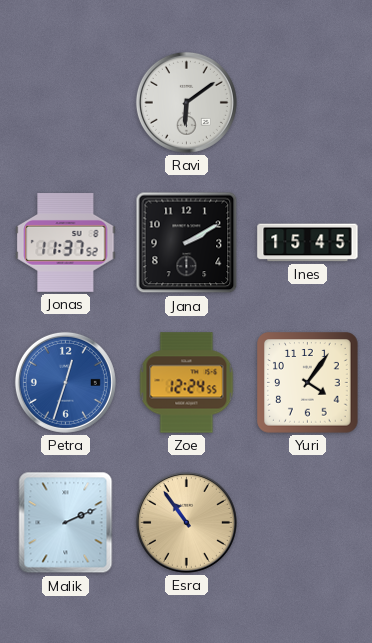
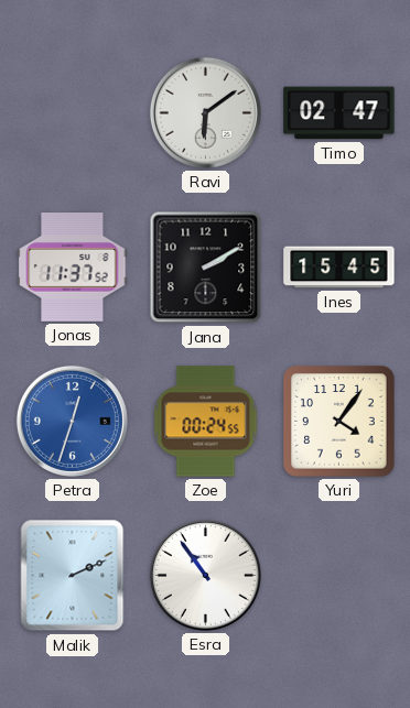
Timo: none -> 02:47
Zoe: 12:24 -> 00:24
Esra dial: champagne -> white
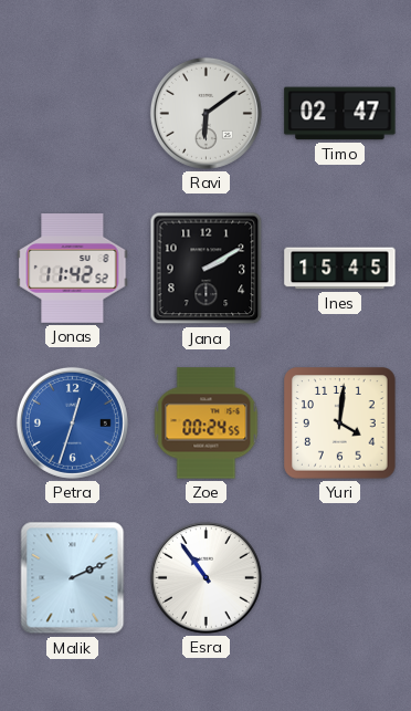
Jonas: 11:37 -> 11:42
Yuri: 4:06 -> 4:01
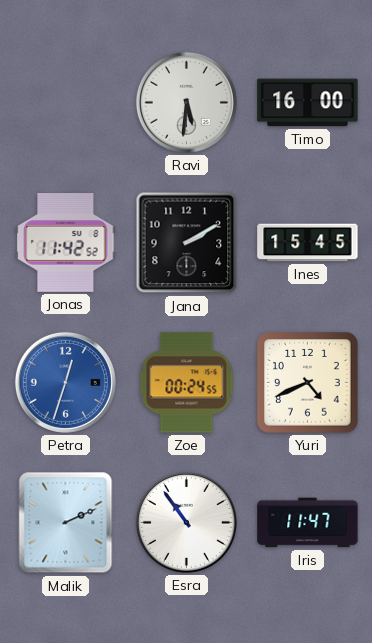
Ravi: 6:09 -> 5:31
Timo: 02:47 -> 16:00
Yuri: 4:01 -> 4:41
Iris: none -> 11:47
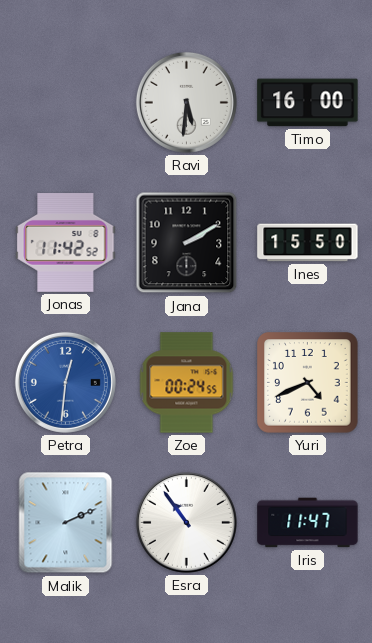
Ines: 15:45 -> 15:50
Petra: 12:33 -> 12:31
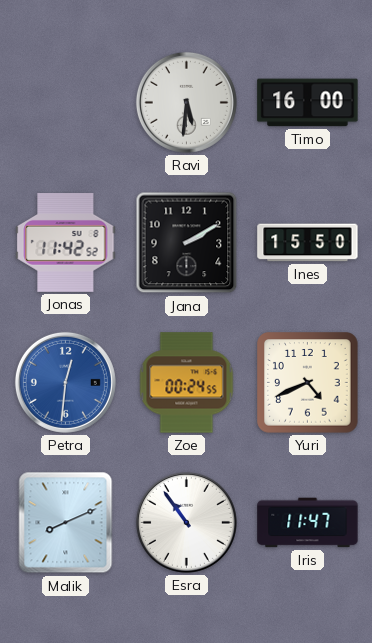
Malik: 2:11 -> 8:11
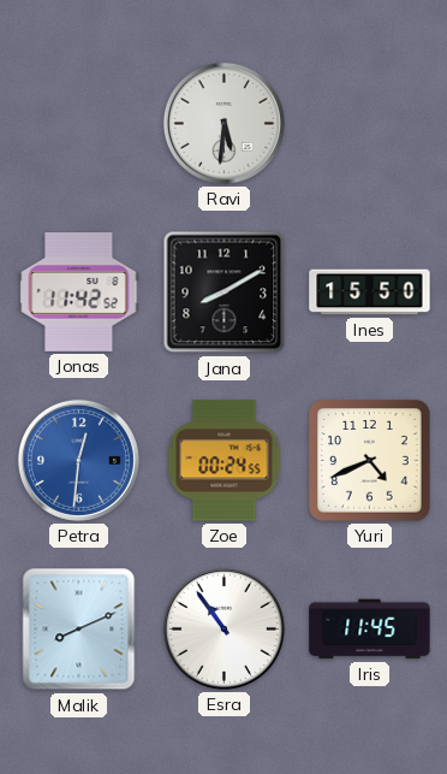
Timo: 16:00 -> none
Jana: 2:10 -> 8:10
Iris: 11:47 -> 11:45
